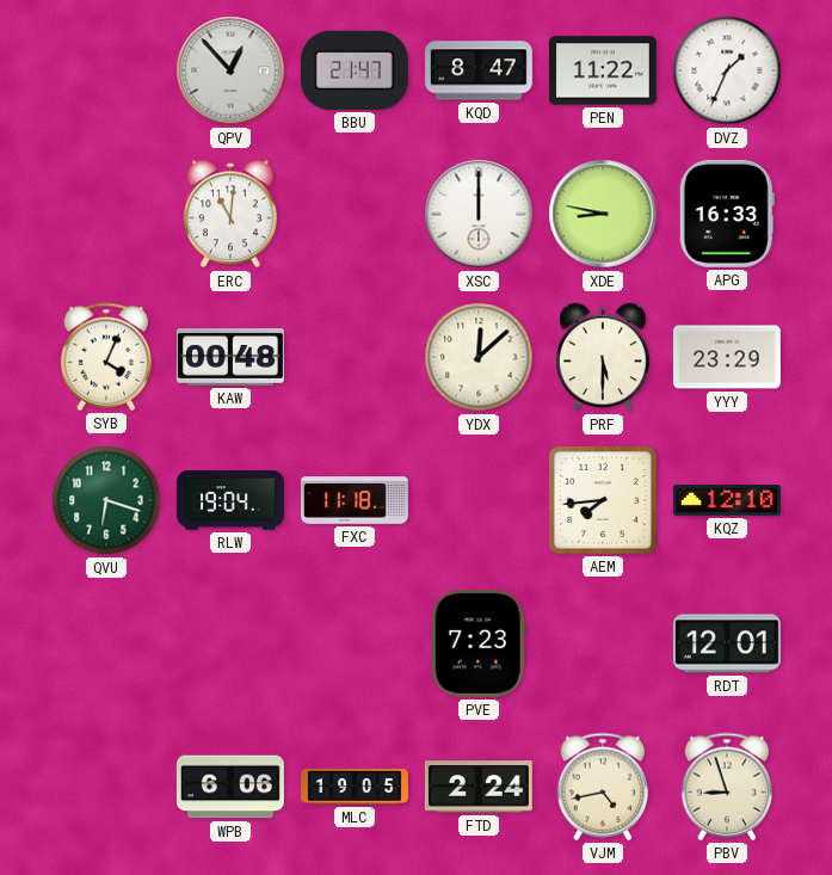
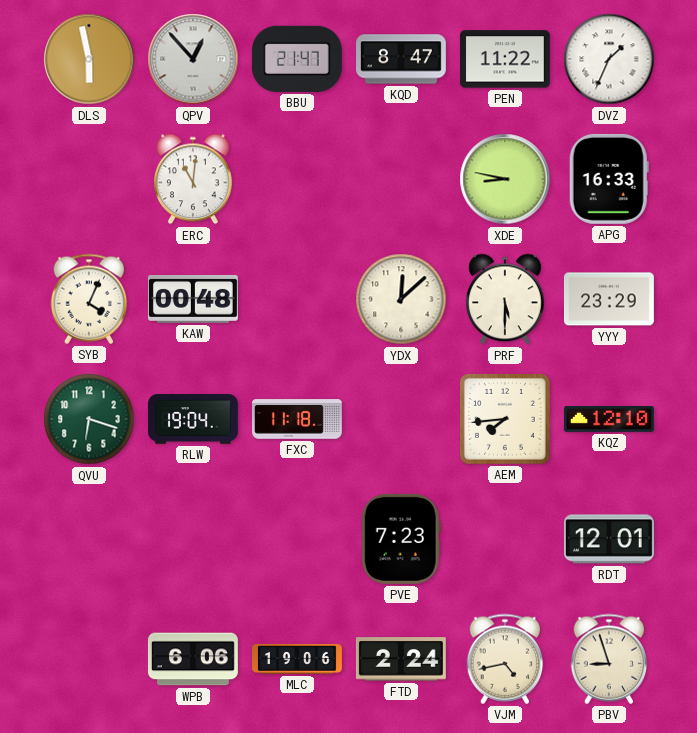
DLS: none -> 5:58
XSC: 12:00 -> none
MLC: 19:05 -> 19:06
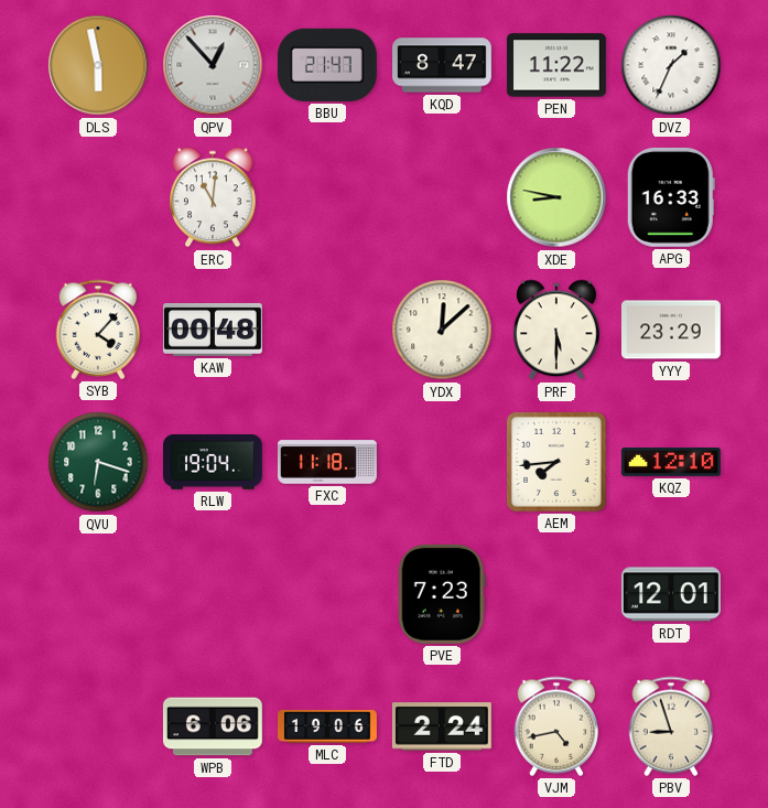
SYB: 4:04 -> 4:07
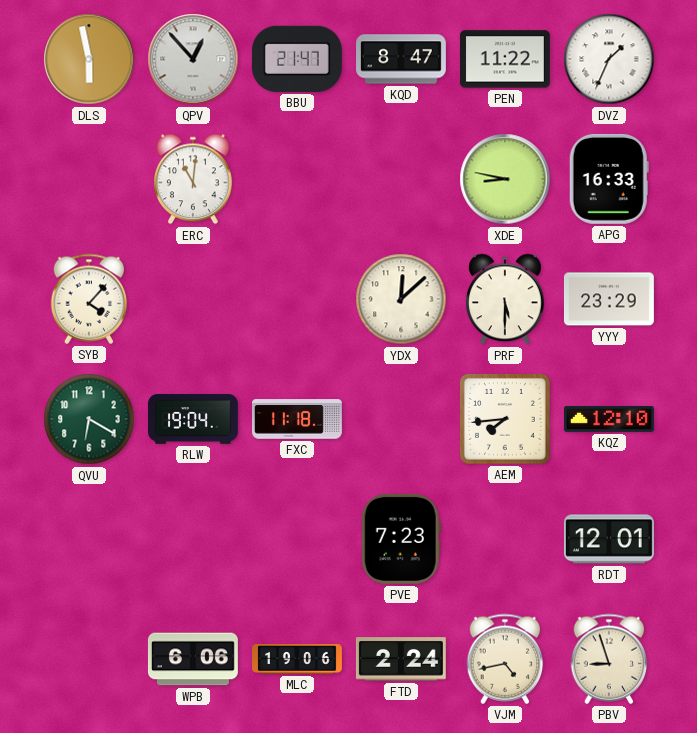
KAW: 00:48 -> none
QVU: 6:18 -> 6:20
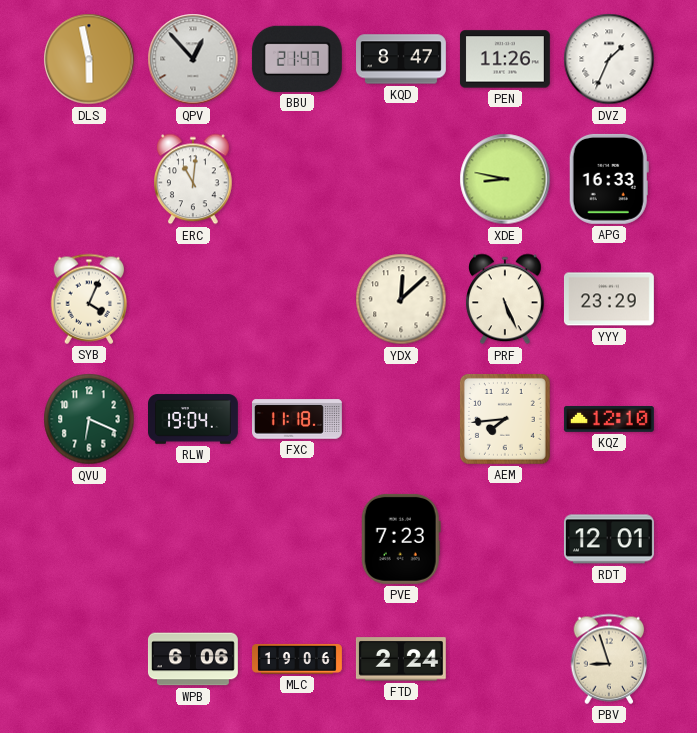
PEN: 11:22 -> 11:26
SYB: 4:07 -> 4:04
PRF: 5:30 -> 5:26
QVU: 6:20 -> 6:19
VJM: 4:43 -> none
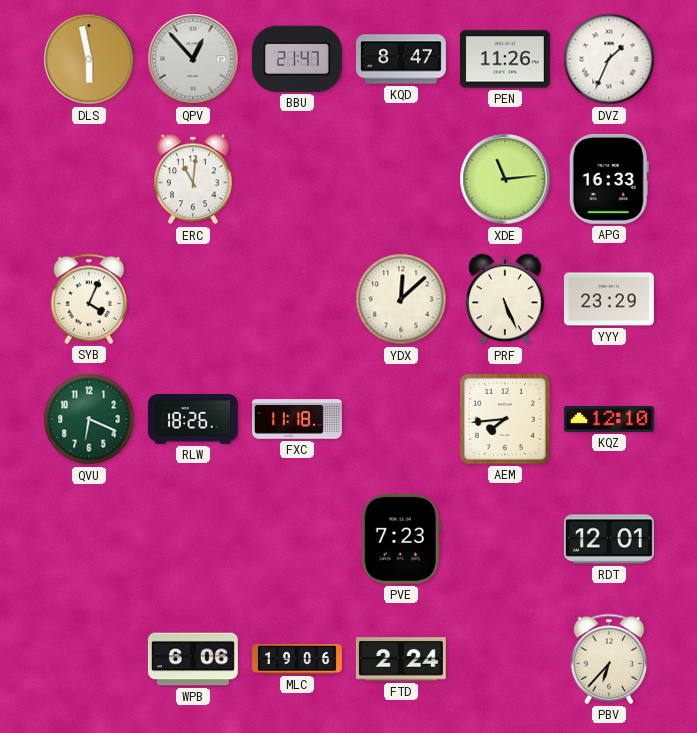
XDE: 8:47 -> 11:14
RLW: 19:04 -> 18:26
PBV: 8:57 -> 6:37
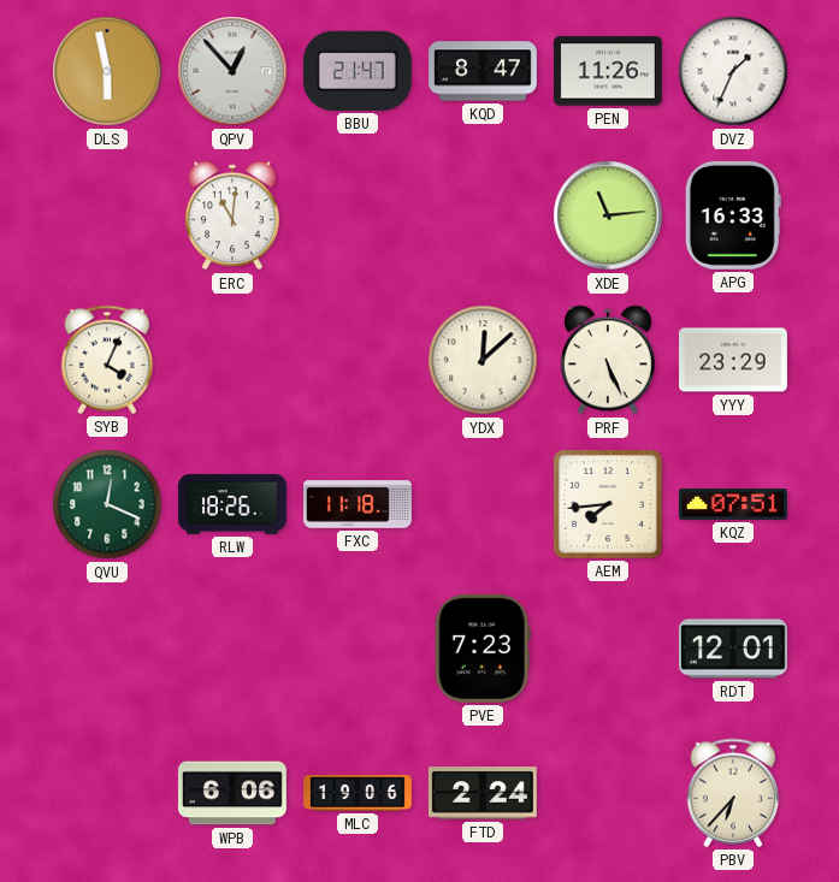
QVU: 6:19 -> 12:19
KQZ: 12:10 -> 07:51
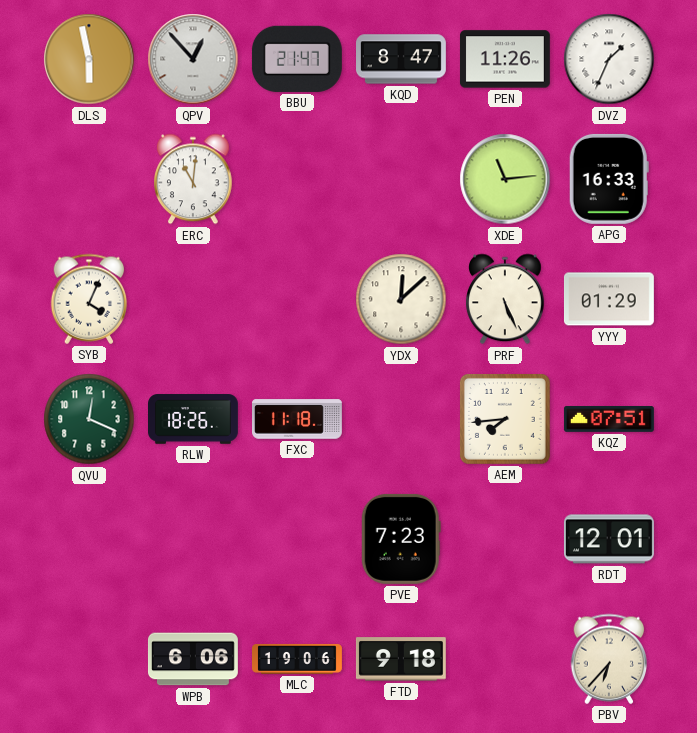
YYY: 23:29 -> 01:29
FTD: 2:24 -> 9:18
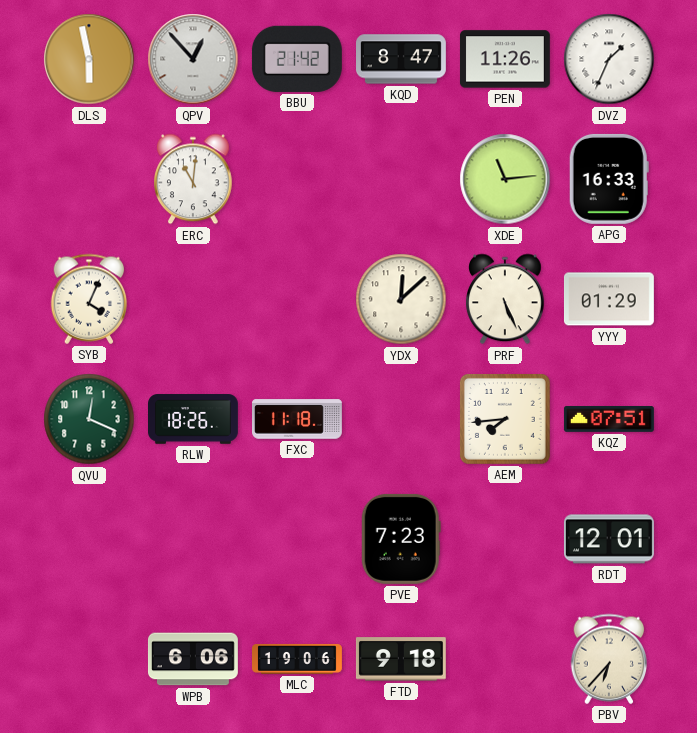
BBU: 21:47 -> 21:42
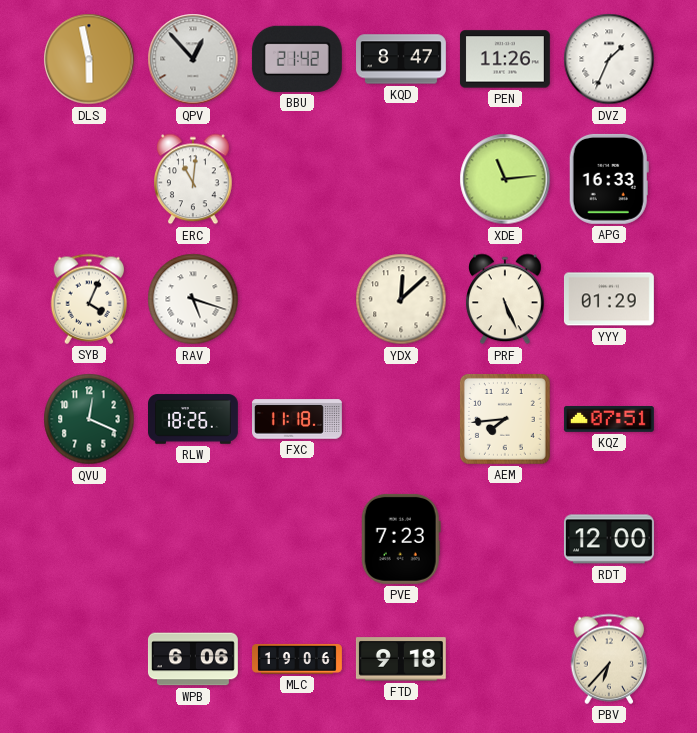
RAV: none -> 5:18
RDT: 12:01 -> 12:00
